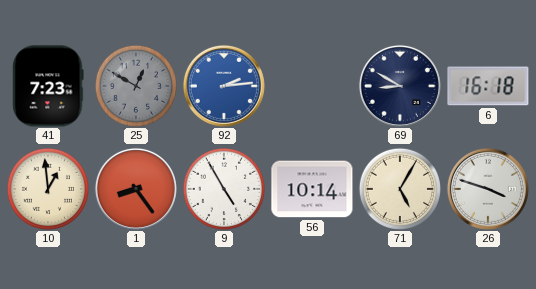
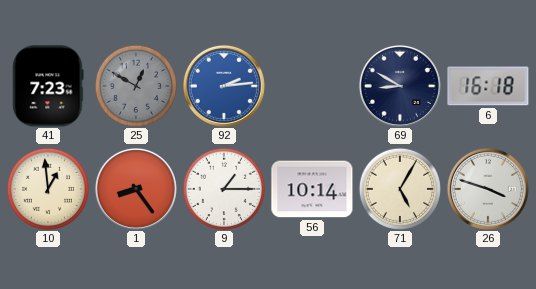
9: 4:55 -> 1:15
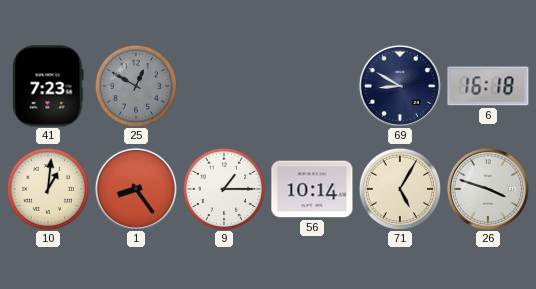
92: 2:14 -> none
10: 12:59 -> 1:01
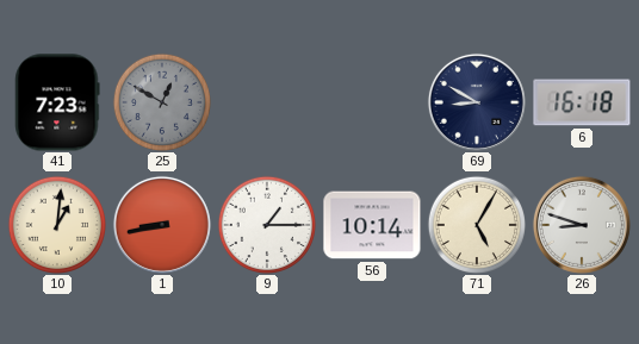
1: 8:24 -> 8:43
26: 3:48 -> 8:48
